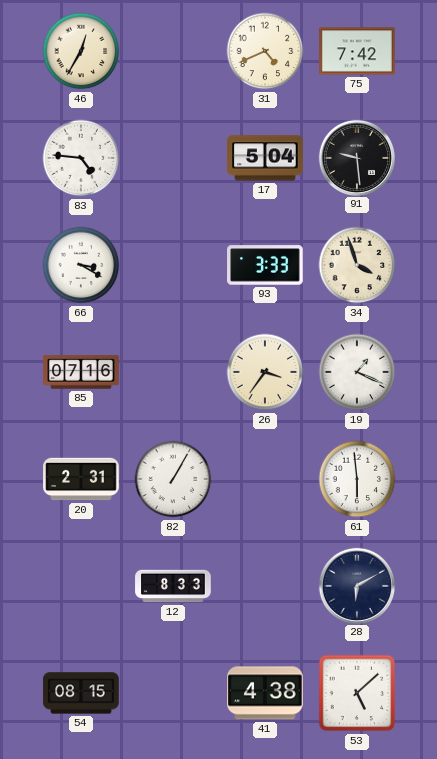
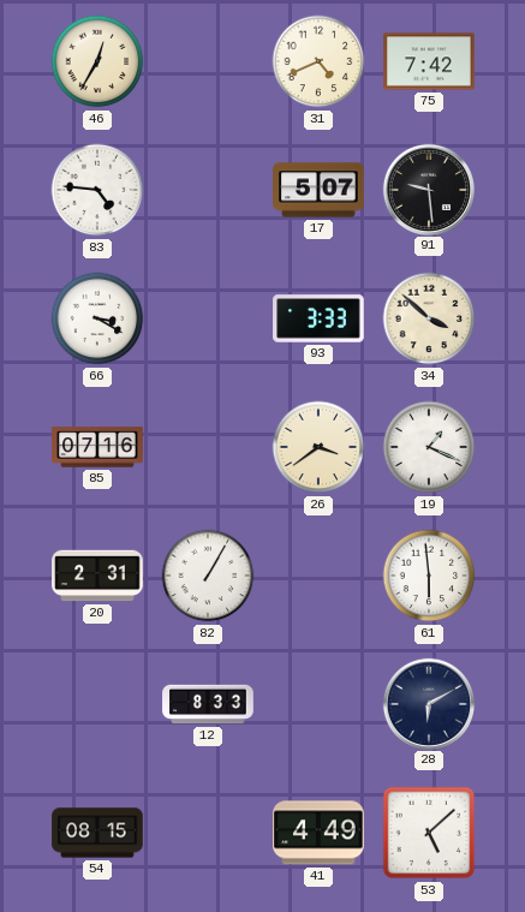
17: 5:04 -> 5:07
34: 3:57 -> 3:52
26: 3:36 -> 3:39
41: 4:38 -> 4:49
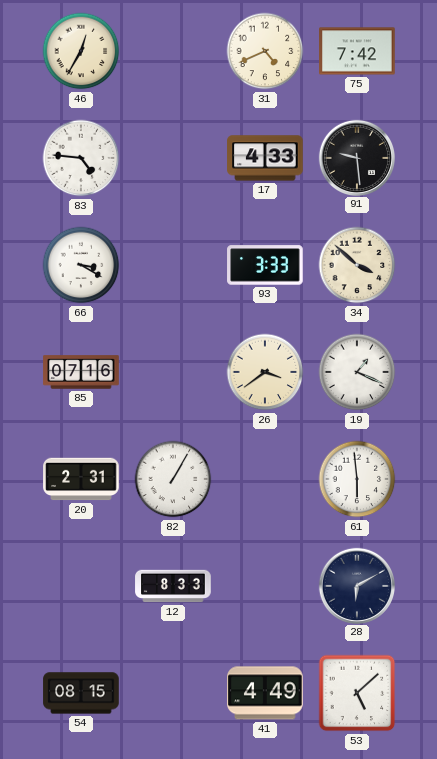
17: 5:07 -> 4:33
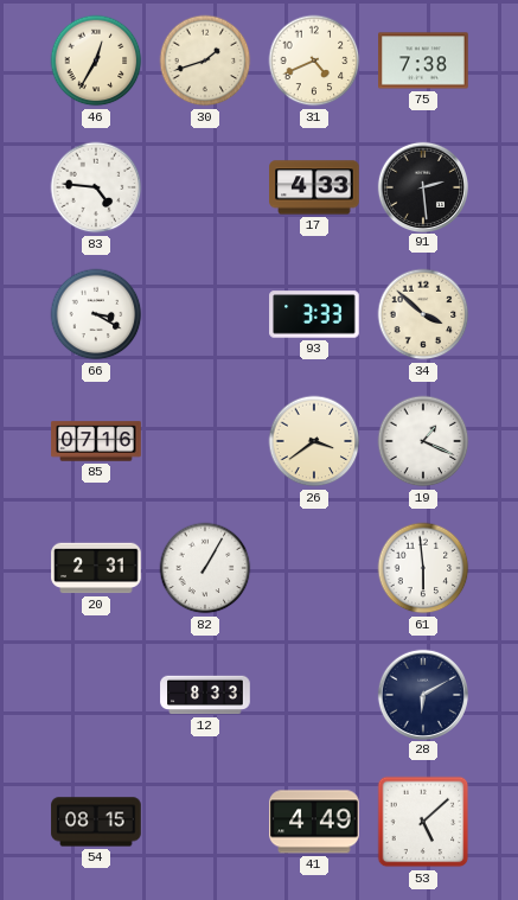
30: none -> 1:42
75: 7:42 -> 7:38
91: 9:29 -> 2:29
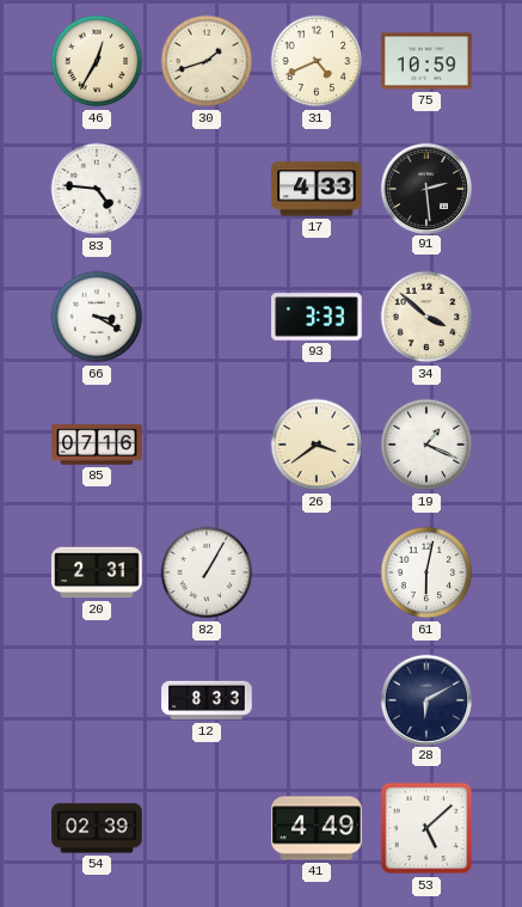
75: 7:38 -> 10:59
61: 5:59 -> 6:02
54: 08:15 -> 02:39
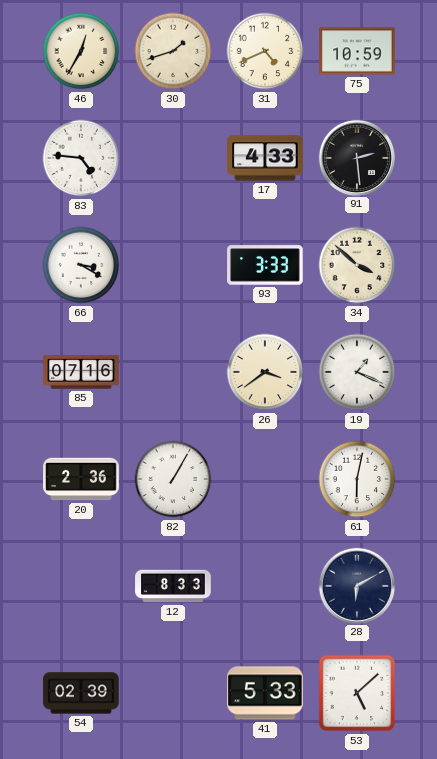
20: 2:31 -> 2:36
41: 4:49 -> 5:33
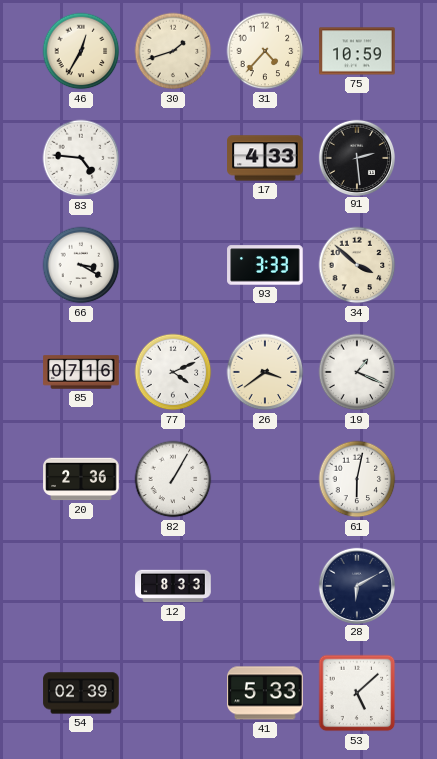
31: 4:41 -> 4:37
77: none -> 4:11
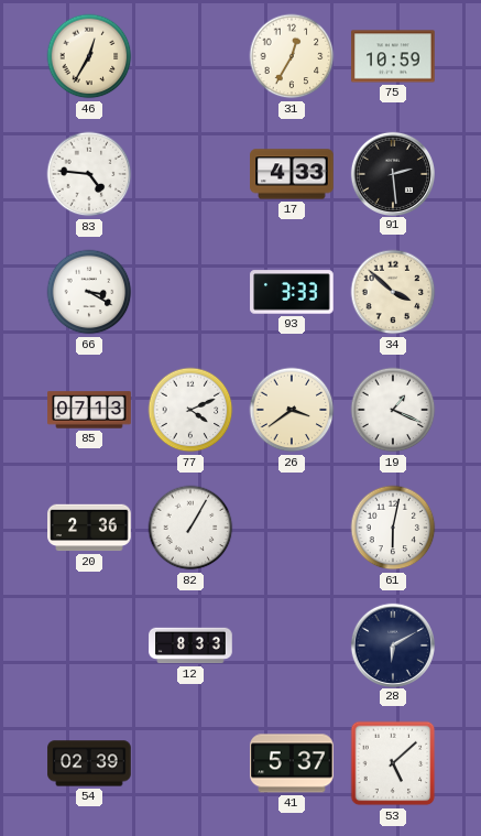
30: 1:42 -> none
31: 4:37 -> 12:35
85: 07:16 -> 07:13
41: 5:33 -> 5:37
